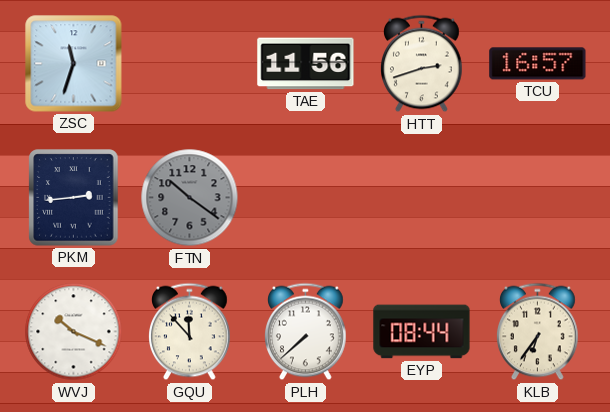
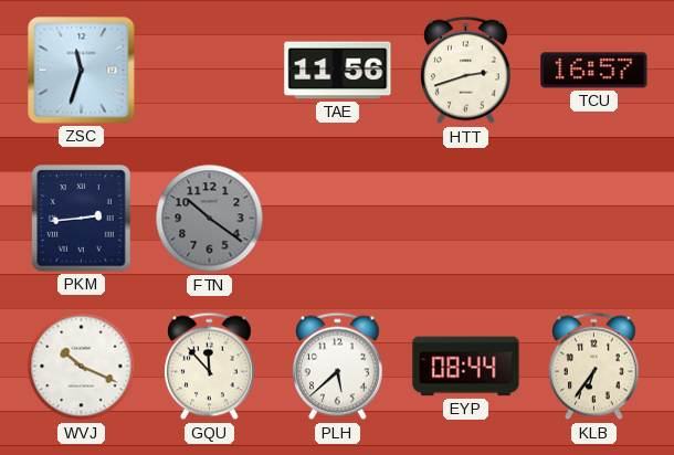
PLH: 7:38 -> 5:38
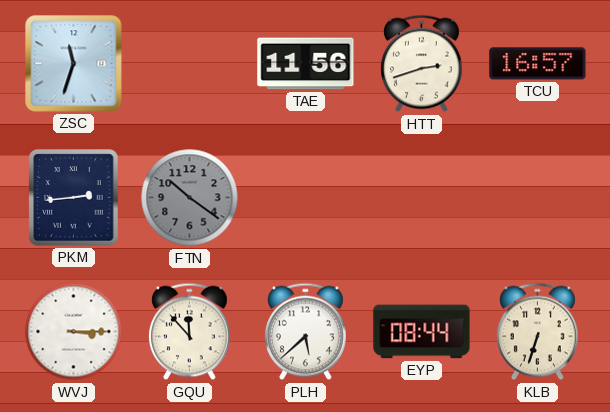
WVJ: 10:19 -> 3:15
KLB: 6:36 -> 6:33
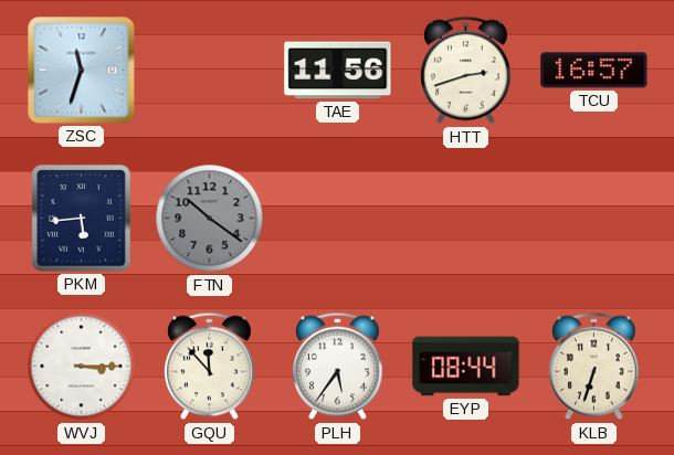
PKM: 2:44 -> 5:44
PLH: 5:38 -> 5:36
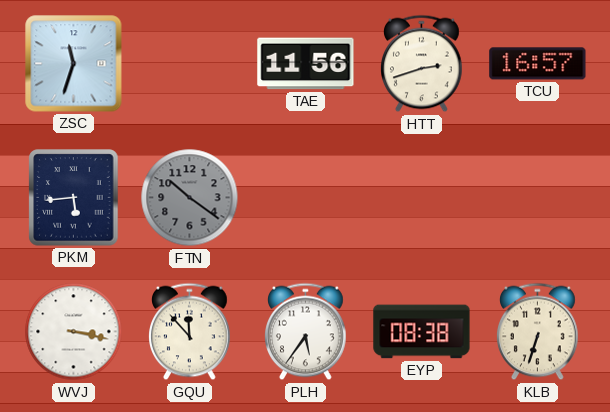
WVJ: 3:15 -> 3:17
EYP: 08:44 -> 08:38
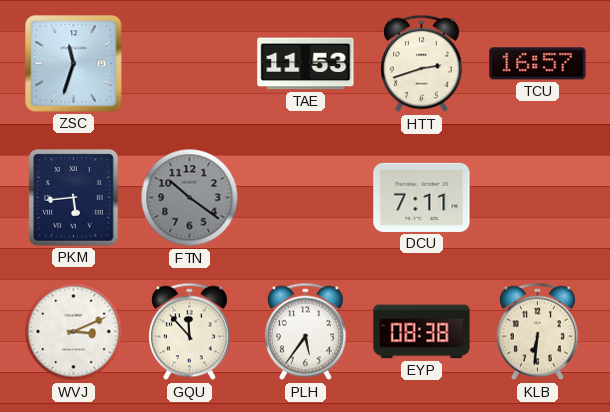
TAE: 11:56 -> 11:53
DCU: none -> 7:11
WVJ: 3:17 -> 3:11
KLB: 6:33 -> 6:31
